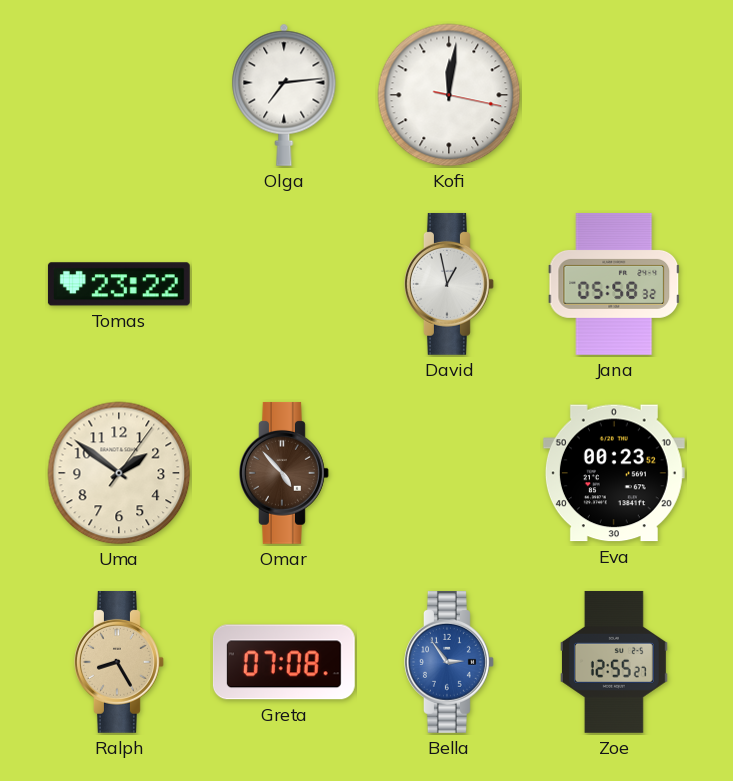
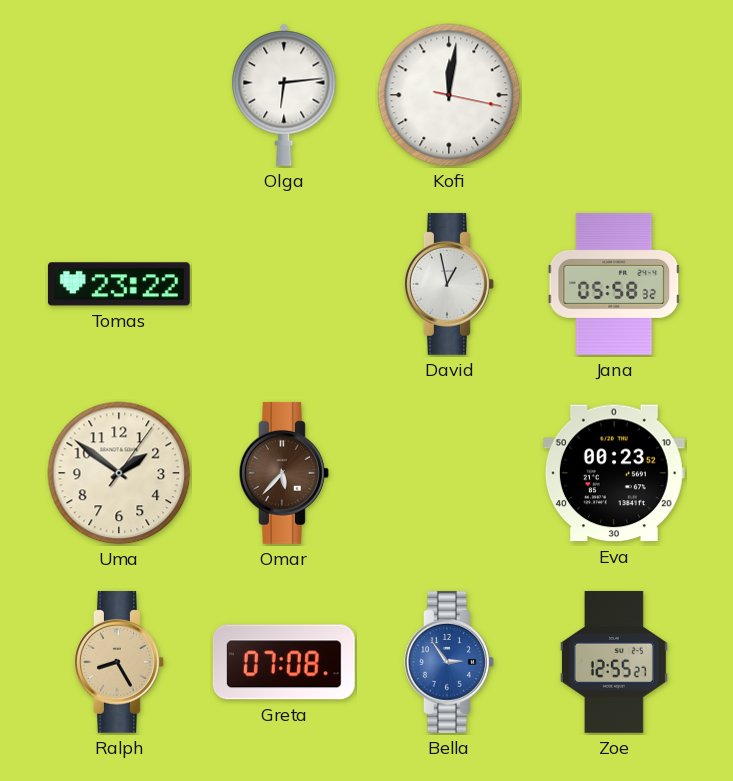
Olga: 7:14 -> 6:14
Omar: 4:53 -> 5:37
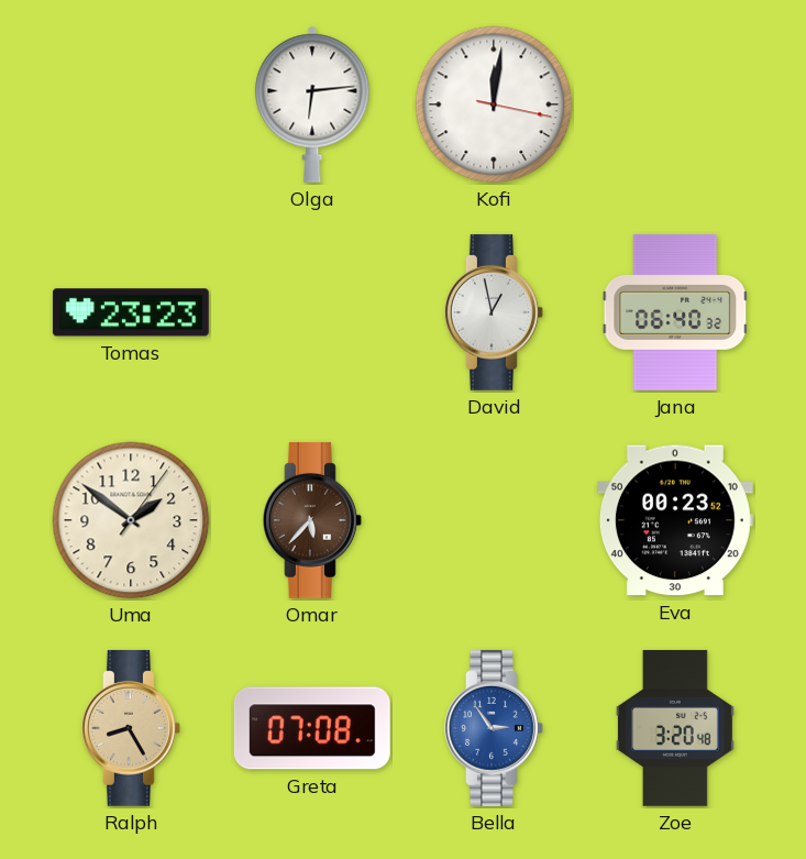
Tomas: 23:22 -> 23:23
Jana: 05:58 -> 06:40
Zoe: 12:55 -> 3:20
